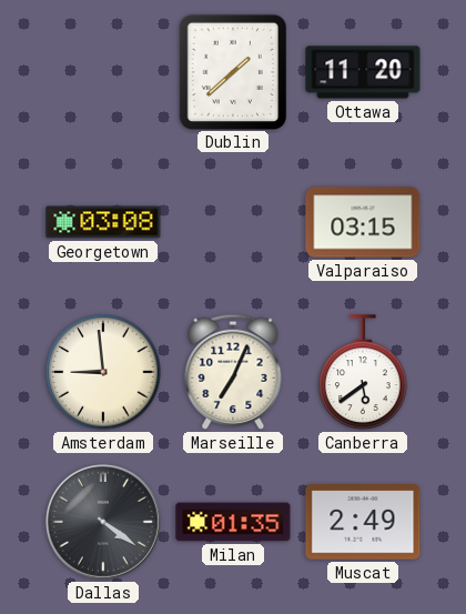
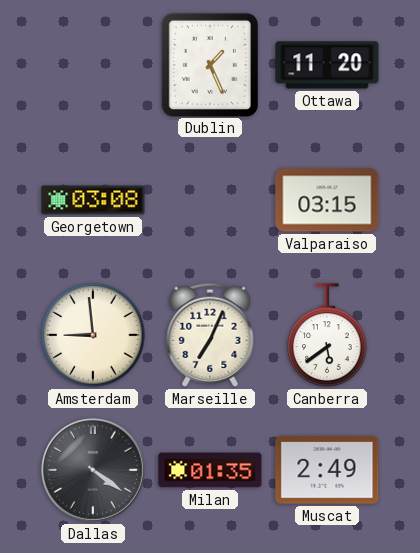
Dublin: 1:38 -> 1:26
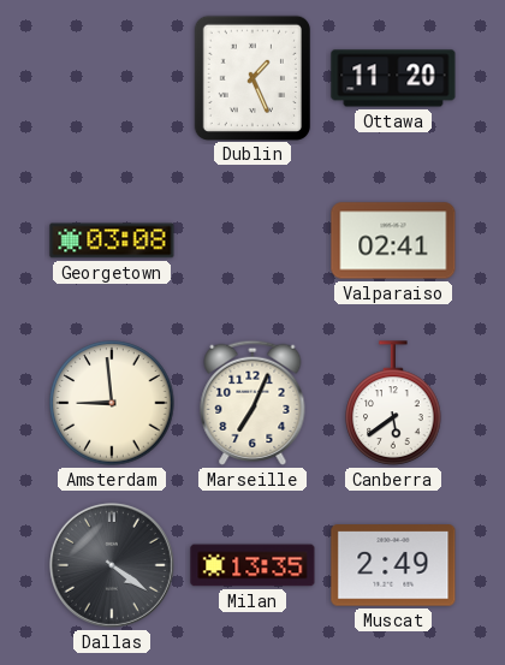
Valparaiso: 03:15 -> 02:41
Milan: 01:35 -> 13:35
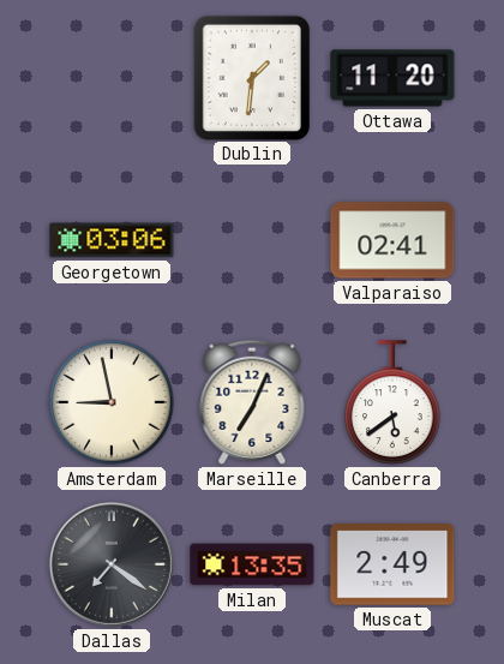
Dublin: 1:26 -> 1:31
Georgetown: 03:08 -> 03:06
Amsterdam: 8:59 -> 8:58
Dallas: 4:21 -> 7:21
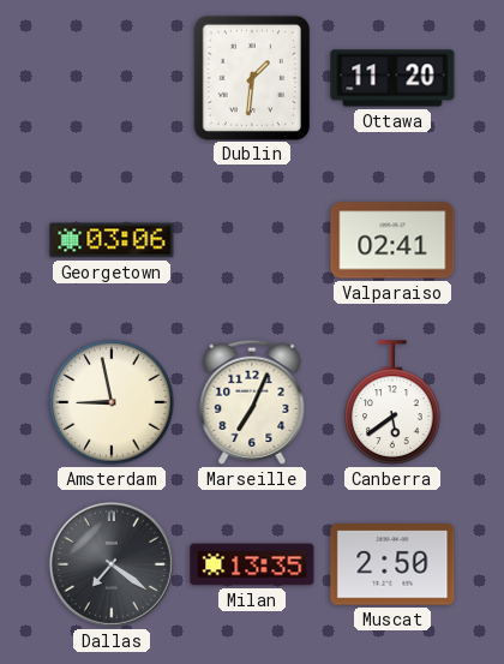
Muscat: 2:49 -> 2:50
